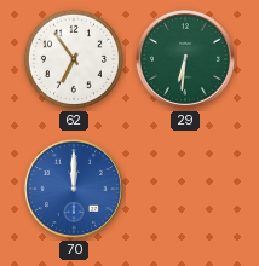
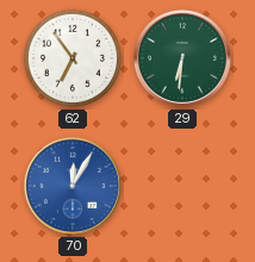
70: 12:00 -> 12:05
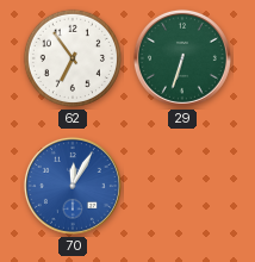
29: 6:31 -> 6:33
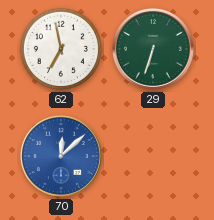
62: 6:54 -> 6:58
70: 12:05 -> 12:08
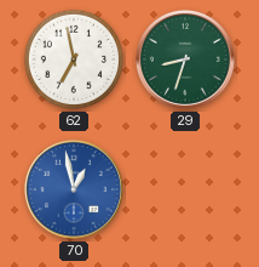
29: 6:33 -> 8:33
70: 12:08 -> 12:58
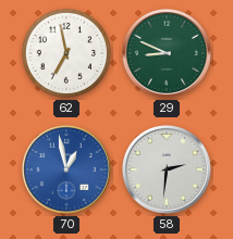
29: 8:33 -> 8:49
58: none -> 2:31
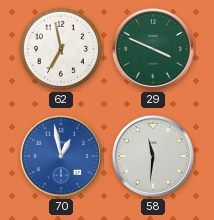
29: 8:49 -> 3:49
58: 2:31 -> 11:31
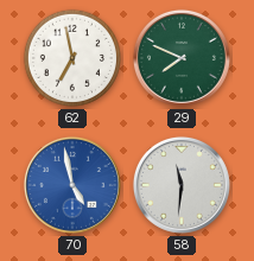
29: 3:49 -> 7:49
70: 12:58 -> 4:58
